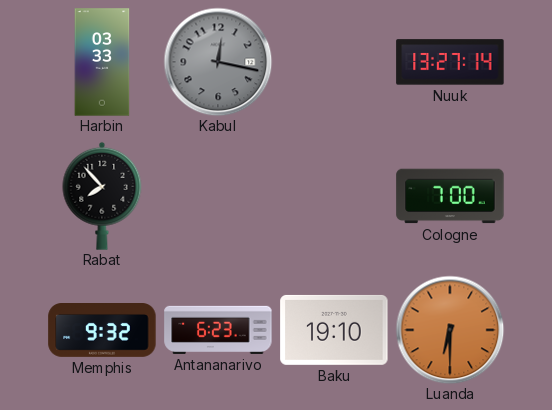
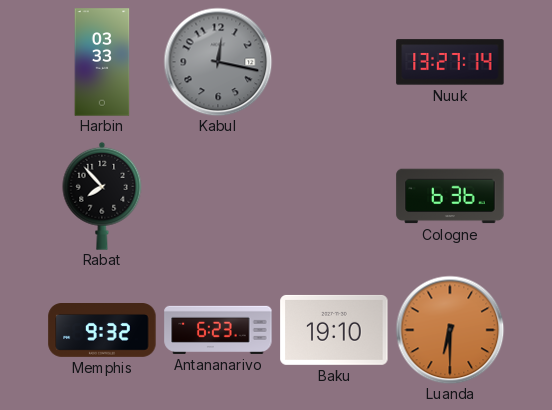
Cologne: 7:00 -> 6:36
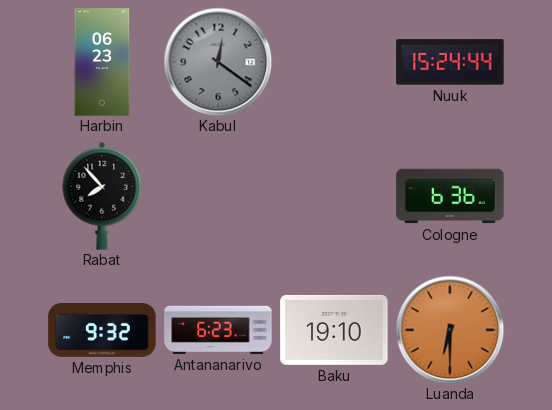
Harbin: 03:33 -> 06:23
Kabul: 12:17 -> 12:21
Nuuk: 13:27 -> 15:24
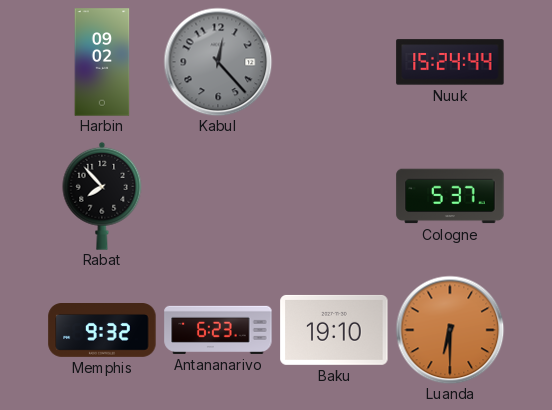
Harbin: 06:23 -> 09:02
Kabul: 12:21 -> 12:23
Cologne: 6:36 -> 5:37
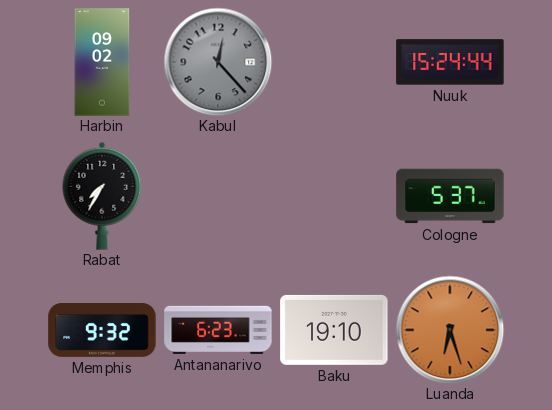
Rabat: 7:53 -> 7:35
Luanda: 6:30 -> 6:27
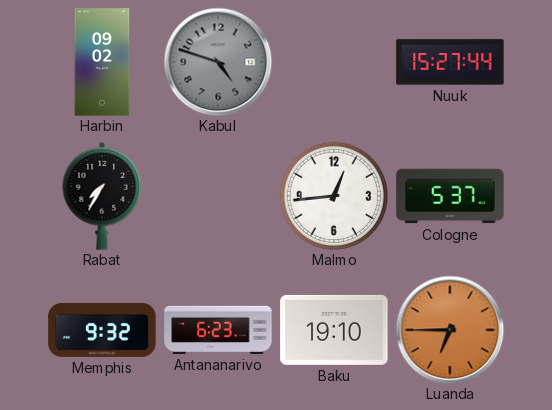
Kabul: 12:23 -> 4:48
Nuuk: 15:24 -> 15:27
Malmo: none -> 12:44
Luanda: 6:27 -> 6:45
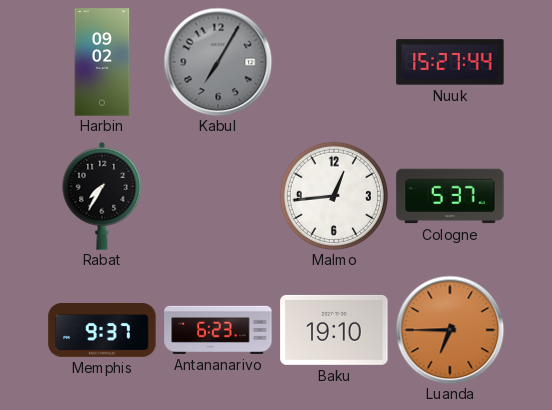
Kabul: 4:48 -> 7:05
Memphis: 9:32 -> 9:37
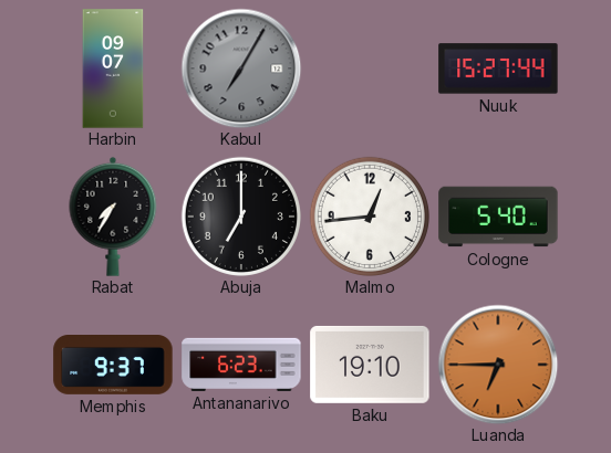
Harbin: 09:02 -> 09:07
Abuja: none -> 7:00
Cologne: 5:37 -> 5:40
